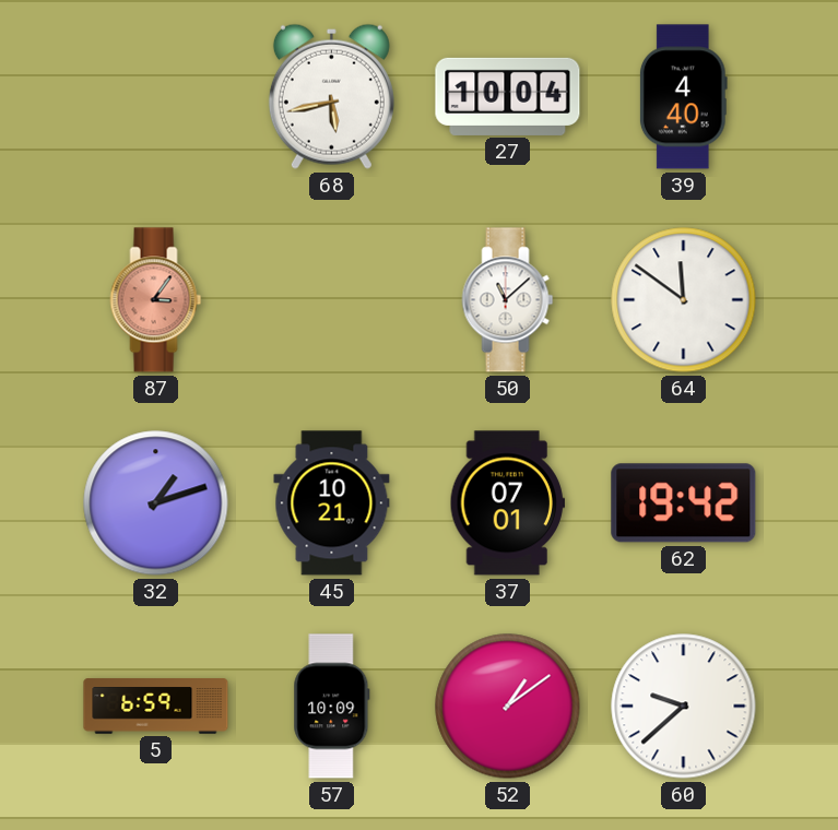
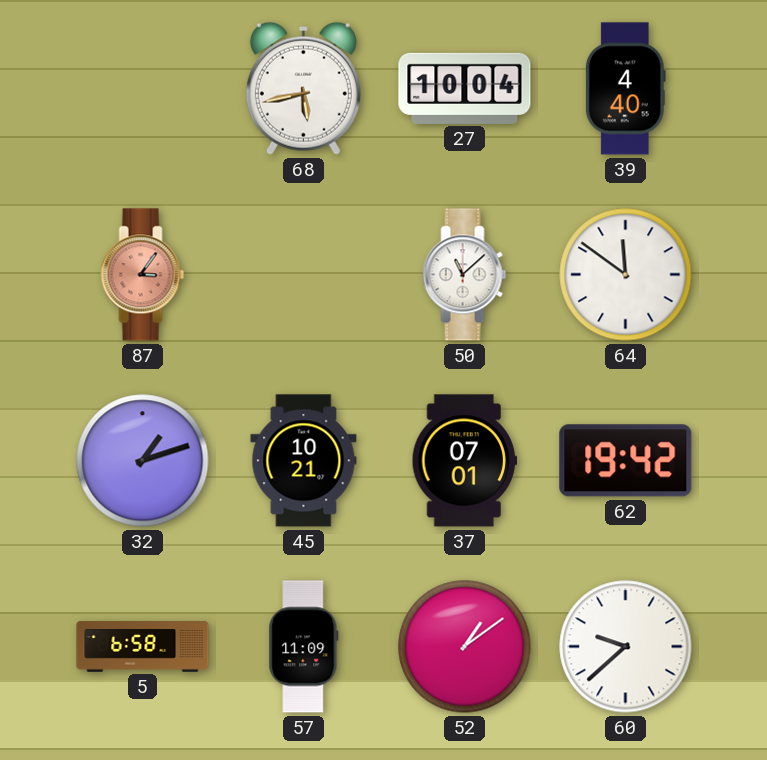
5: 6:59 -> 6:58
57: 10:09 -> 11:09
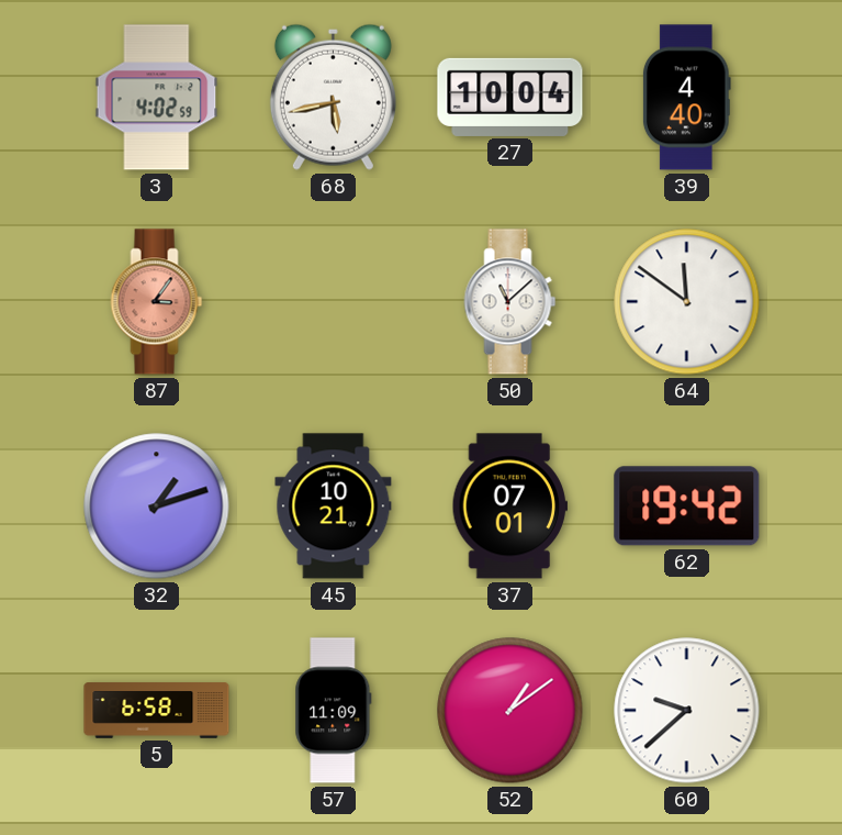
3: none -> 4:02
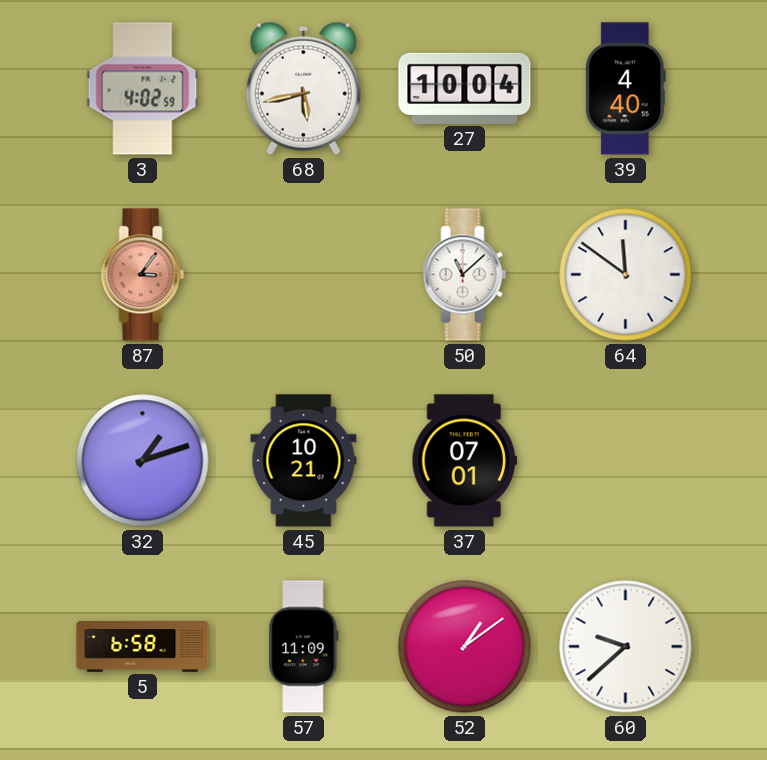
62: 19:42 -> none
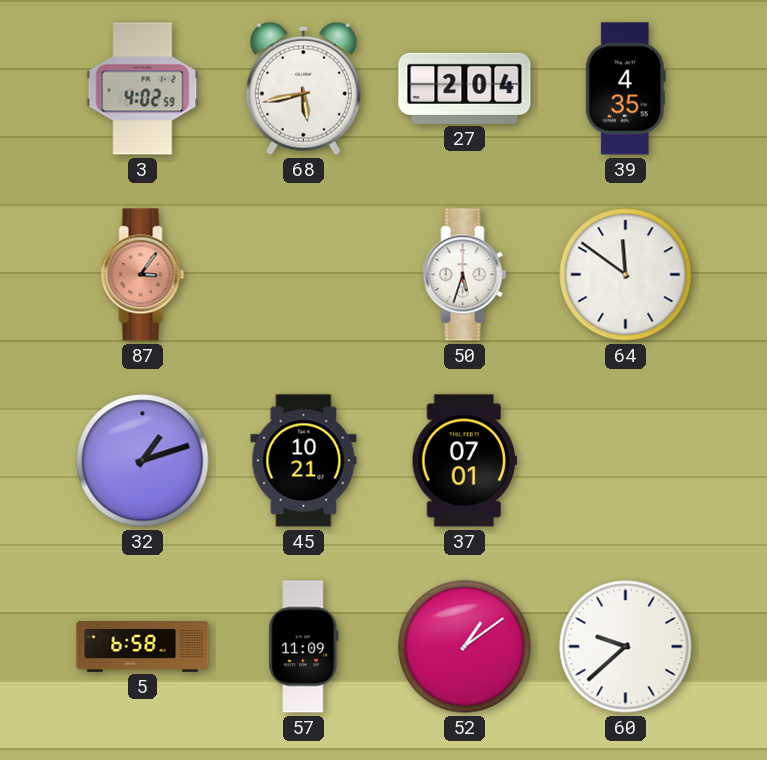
27: 10:04 -> 2:04
39: 4:40 -> 4:35
50: 11:08 -> 5:33
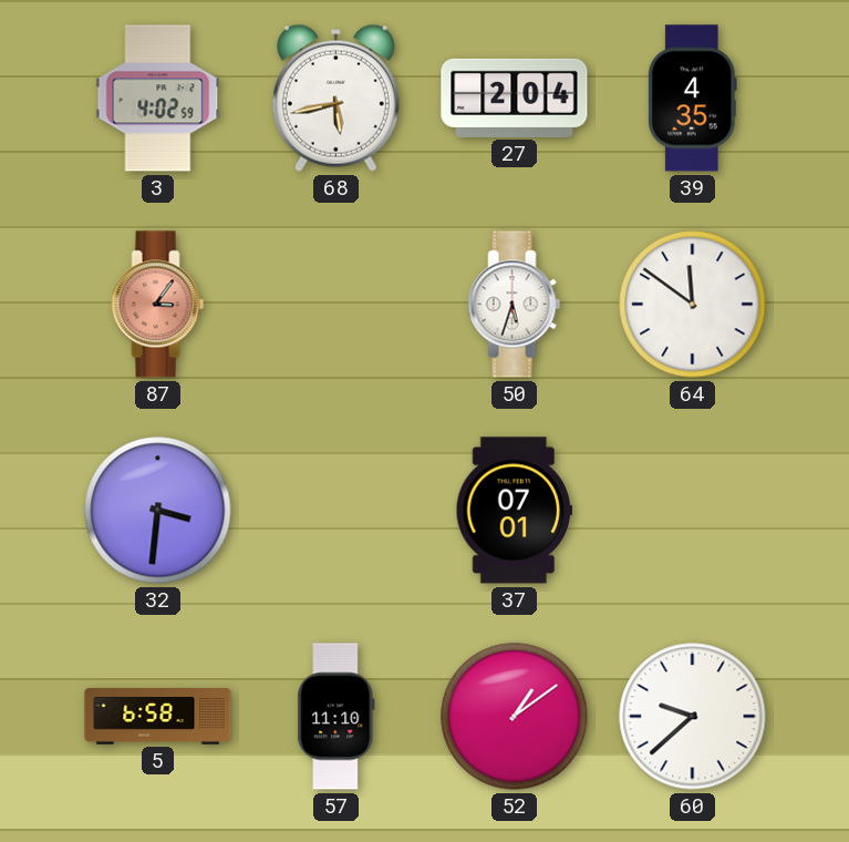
32: 1:12 -> 3:31
45: 10:21 -> none
57: 11:09 -> 11:10
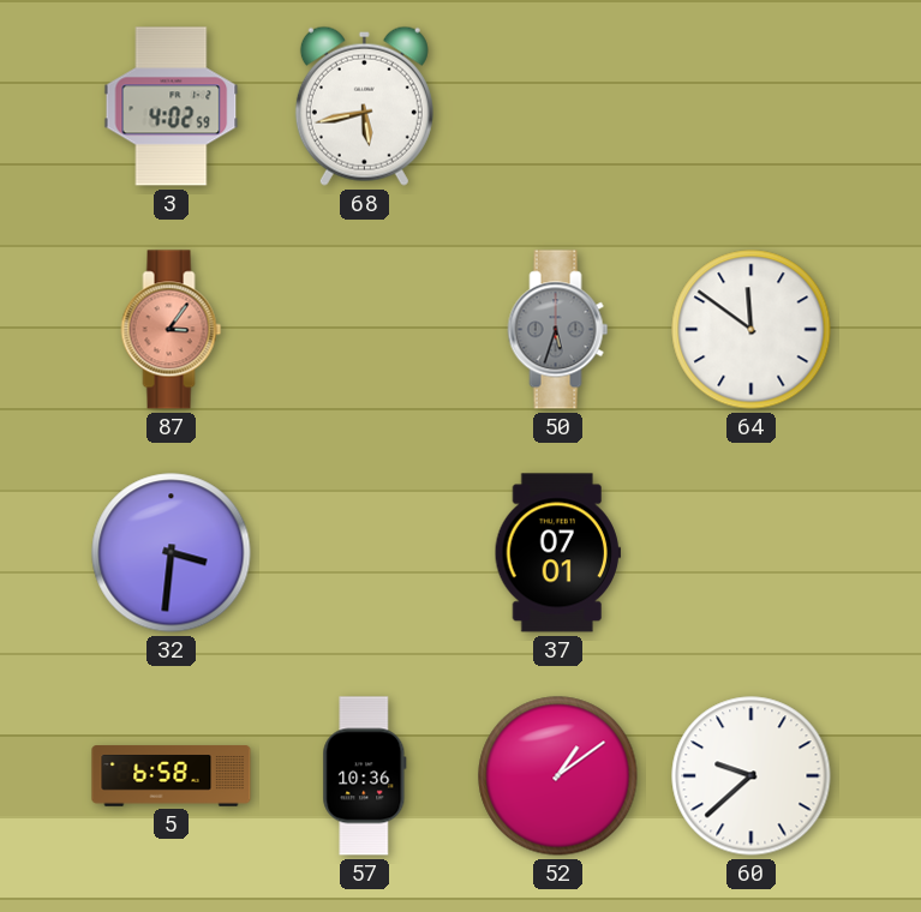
27: 2:04 -> none
39: 4:35 -> none
50 dial: white -> grey
57: 11:10 -> 10:36
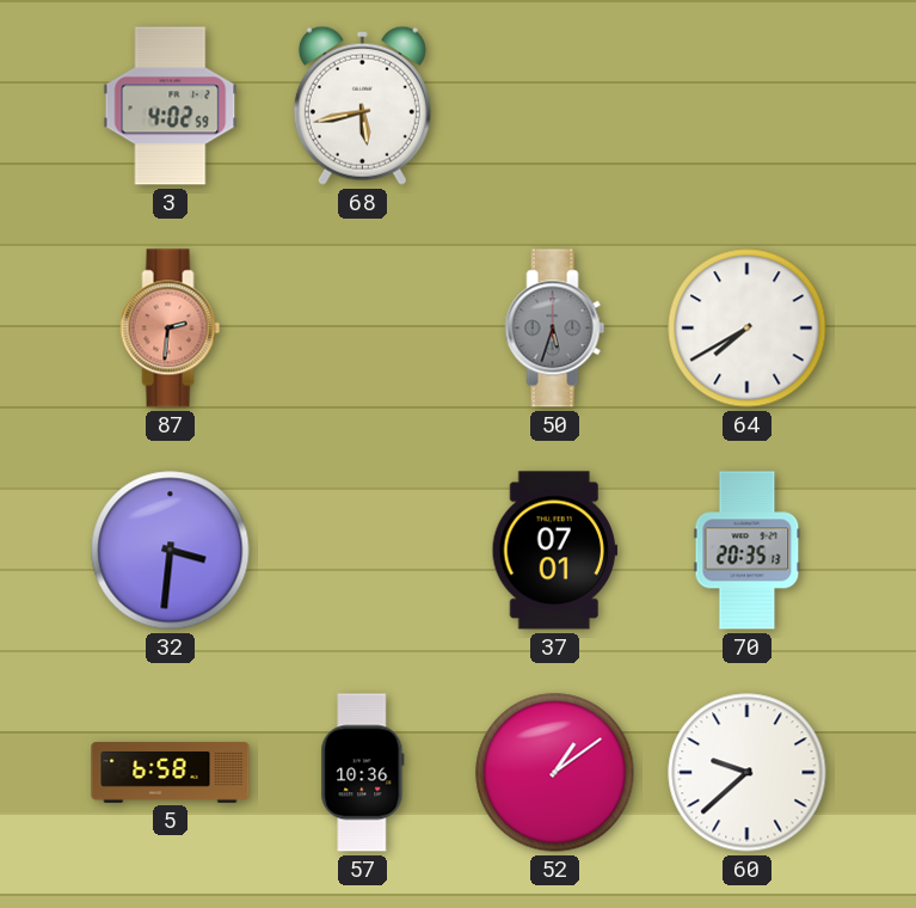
87: 3:06 -> 2:31
64: 11:51 -> 7:40
70: none -> 20:35
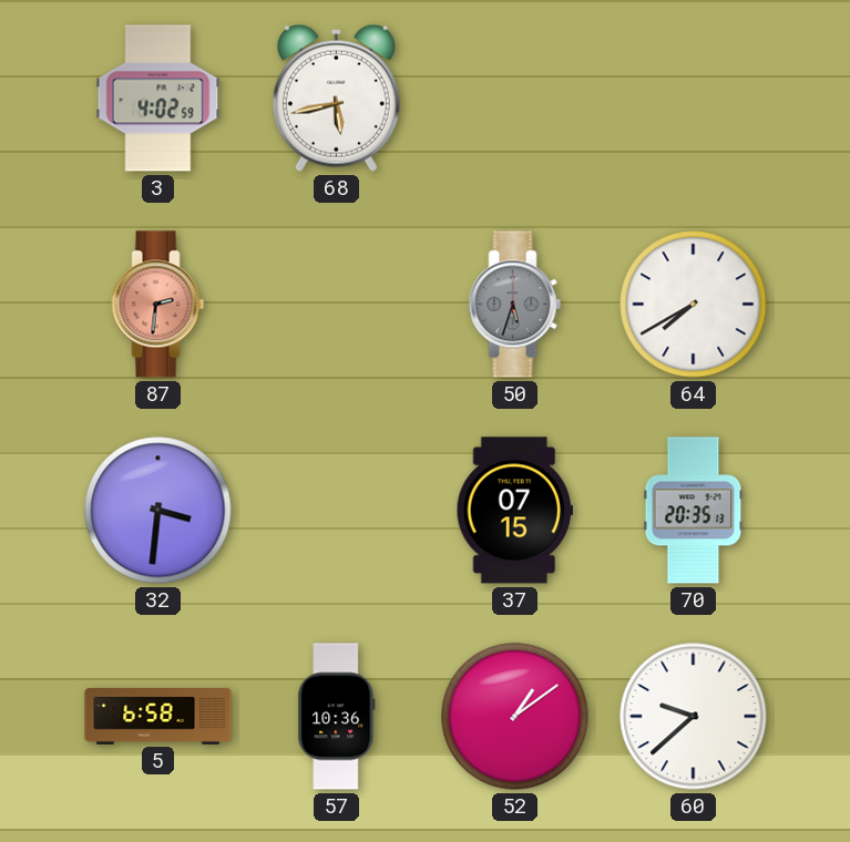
37: 07:01 -> 07:15
